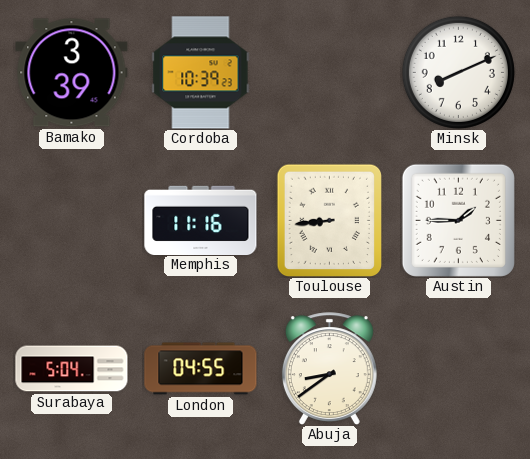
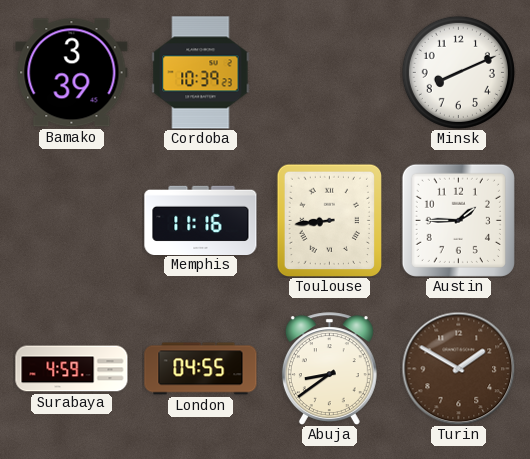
Surabaya: 5:04 -> 4:59
Turin: none -> 1:50
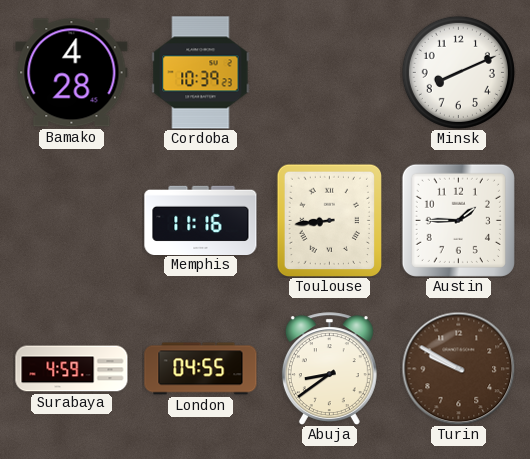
Bamako: 3:39 -> 4:28
Turin: 1:50 -> 9:50
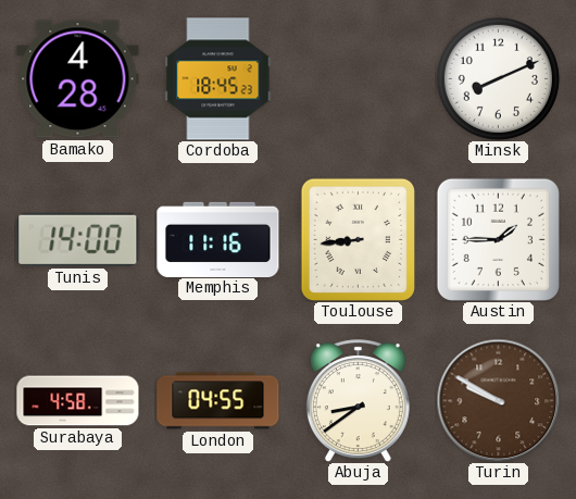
Cordoba: 10:39 -> 18:45
Tunis: none -> 14:00
Surabaya: 4:59 -> 4:58
